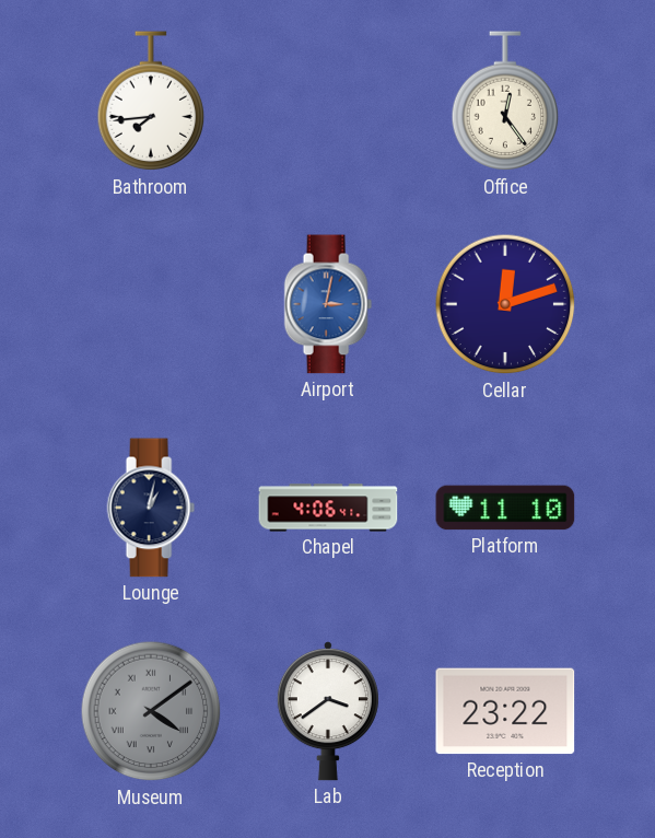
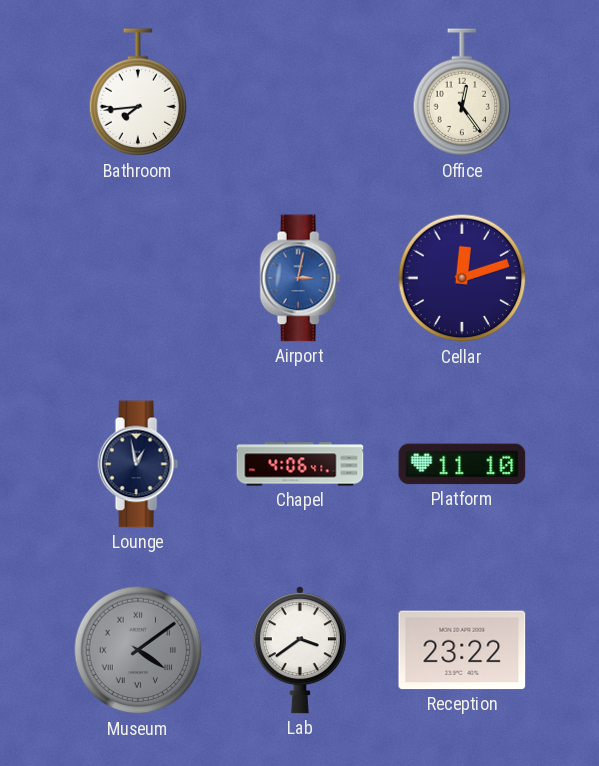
Lounge: 1:02 -> 12:58
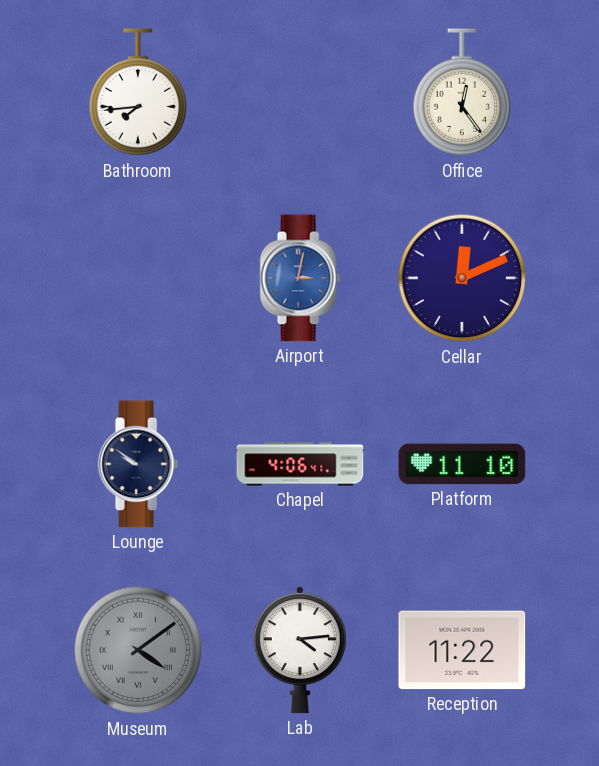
Cellar: 12:12 -> 12:11
Lounge: 12:58 -> 9:51
Lab: 3:39 -> 4:14
Reception: 23:22 -> 11:22
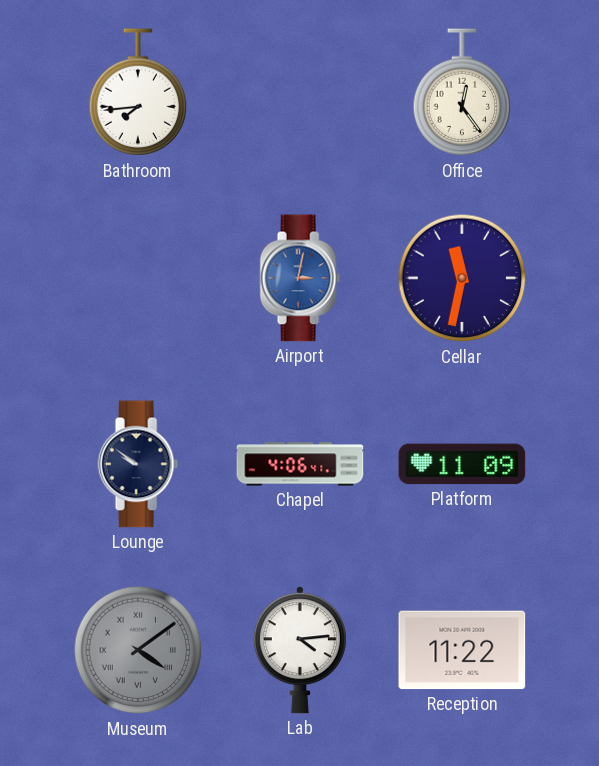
Cellar: 12:11 -> 11:32
Platform: 11:10 -> 11:09
